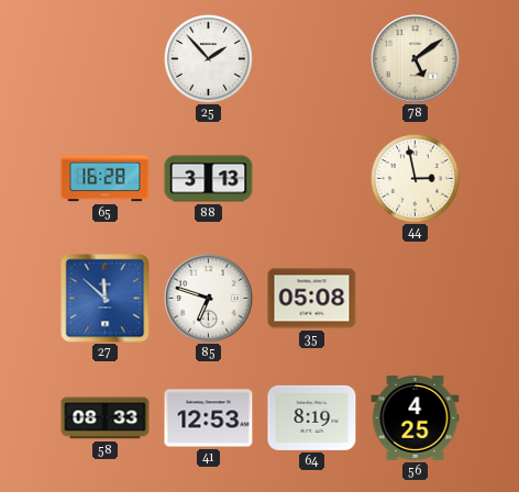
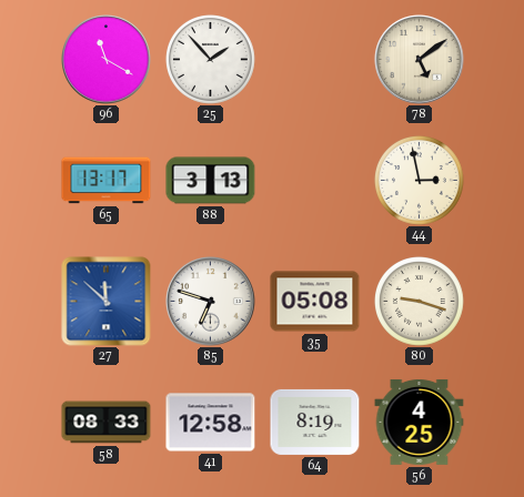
96: none -> 11:20
65: 16:28 -> 13:17
80: none -> 9:18
41: 12:53 -> 12:58
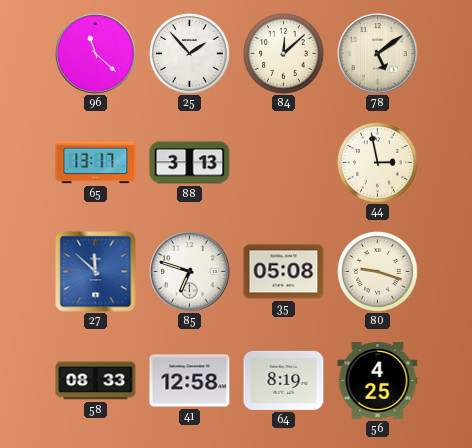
96: 11:20 -> 11:22
84: none -> 12:08
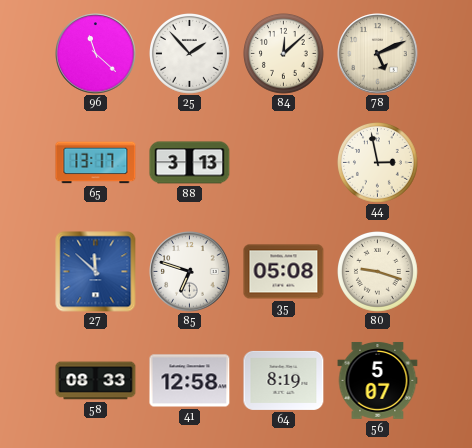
78: 5:09 -> 5:11
56: 4:25 -> 5:07
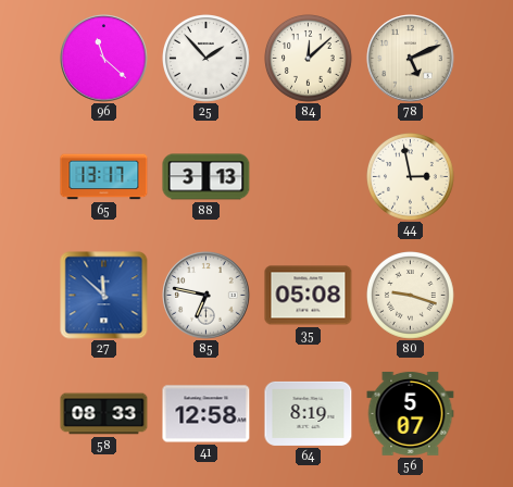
85: 6:48 -> 6:47
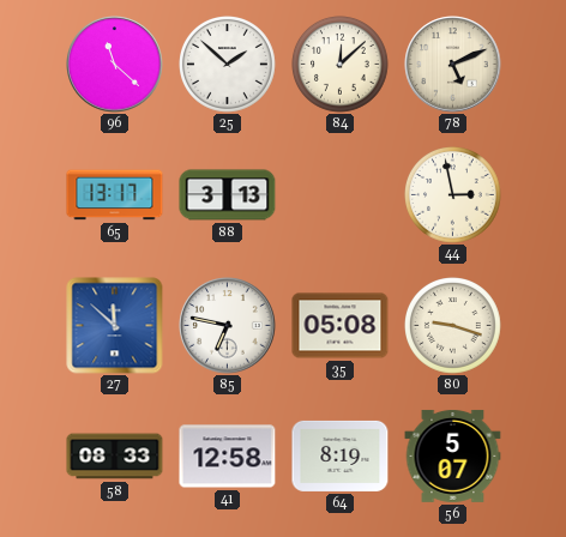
25: 1:53 -> 1:52
